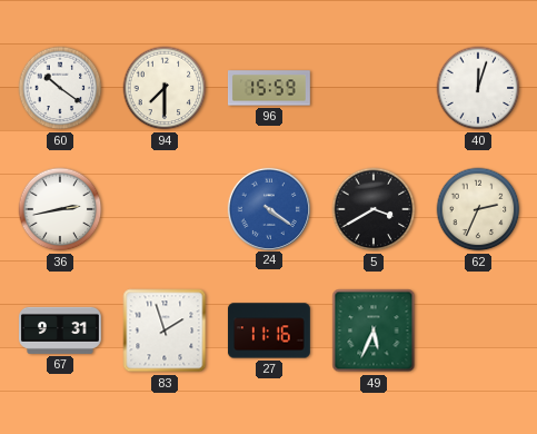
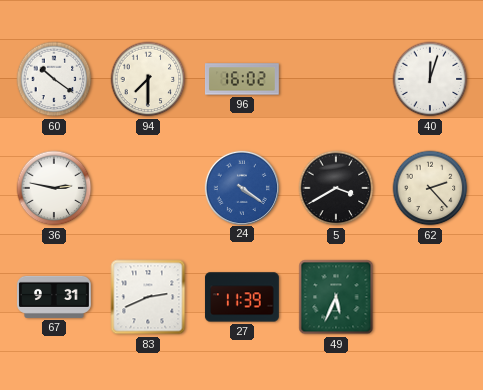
96: 15:59 -> 16:02
36: 2:43 -> 2:47
62: 2:34 -> 2:23
83: 1:57 -> 2:41
27: 11:16 -> 11:39
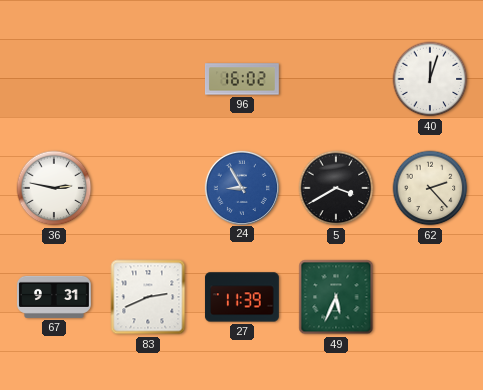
60: 10:21 -> none
94: 7:30 -> none
24: 4:21 -> 8:55
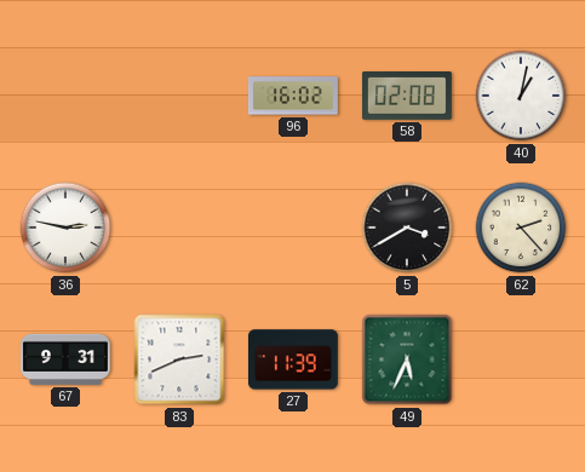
58: none -> 02:08
40: 12:03 -> 1:02
24: 8:55 -> none
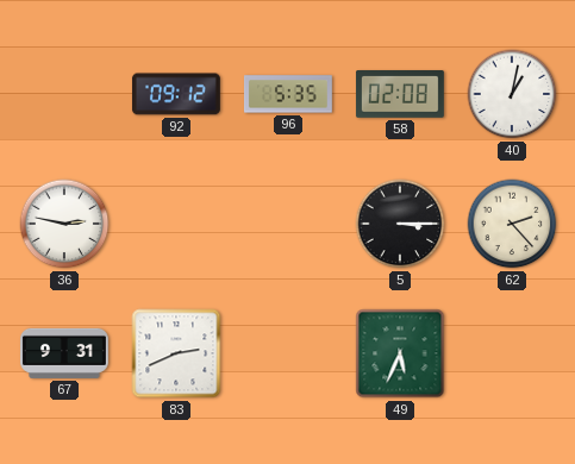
92: none -> 09:12
96: 16:02 -> 5:35
5: 3:40 -> 3:15
27: 11:39 -> none
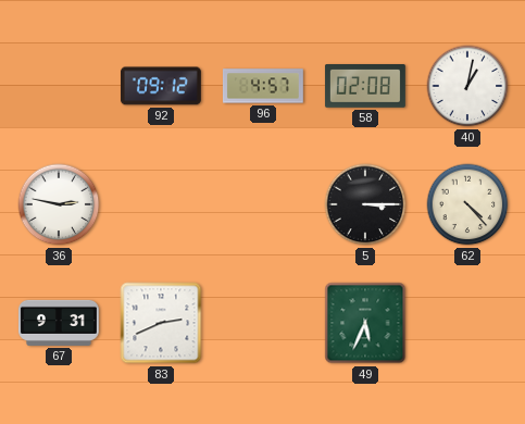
96: 5:35 -> 4:57
62: 2:23 -> 4:23
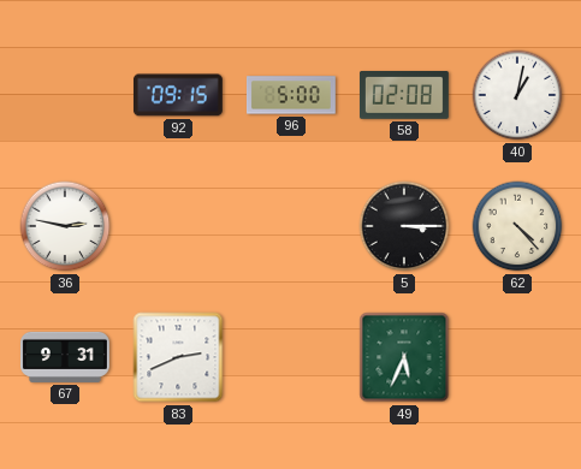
92: 09:12 -> 09:15
96: 4:57 -> 5:00
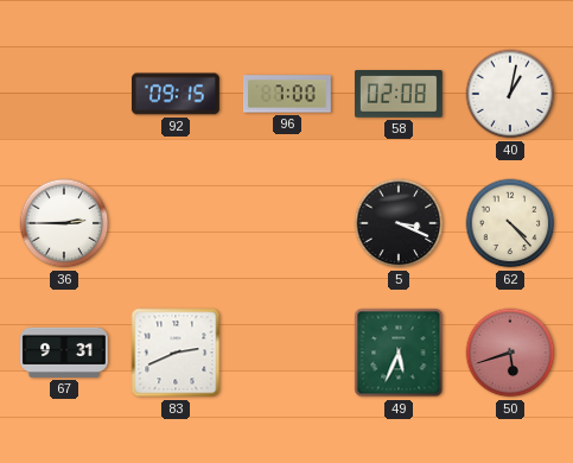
96: 5:00 -> 7:00
36: 2:47 -> 2:45
5: 3:15 -> 3:19
50: none -> 5:42
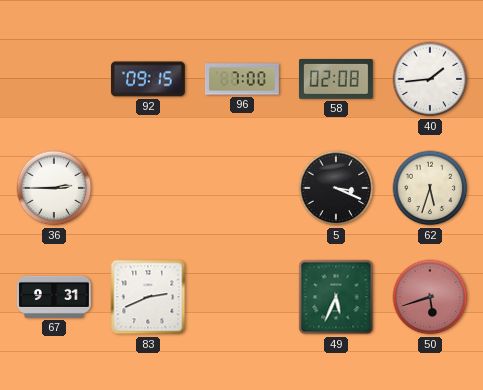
40: 1:02 -> 1:44
62: 4:23 -> 5:33
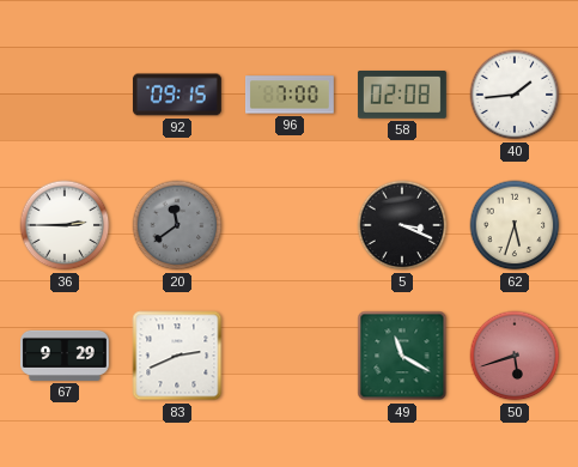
20: none -> 11:39
67: 9:31 -> 9:29
49: 5:34 -> 11:20
